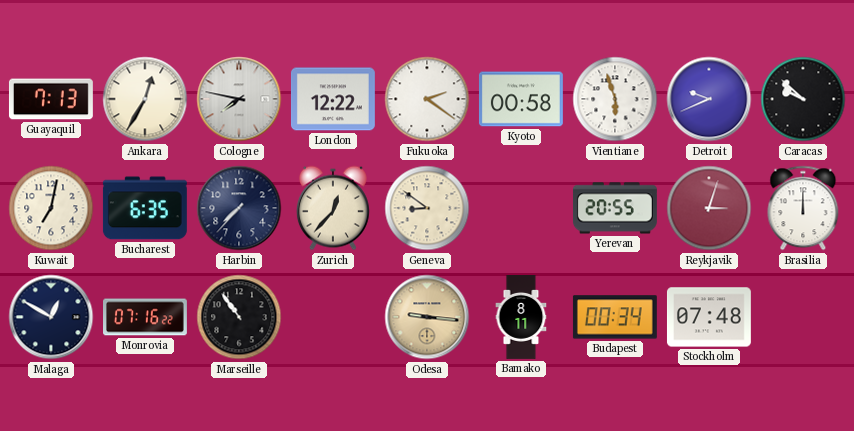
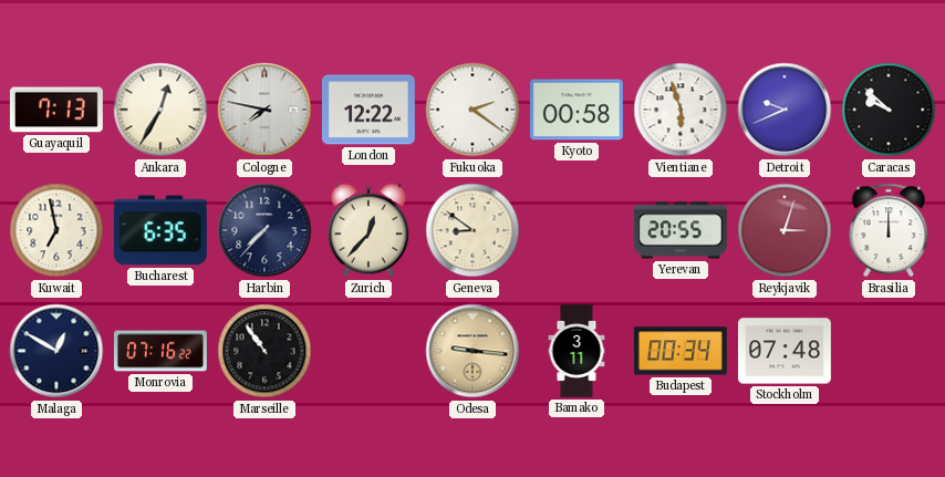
Kuwait: 7:02 -> 6:58
Bamako: 8:11 -> 3:11
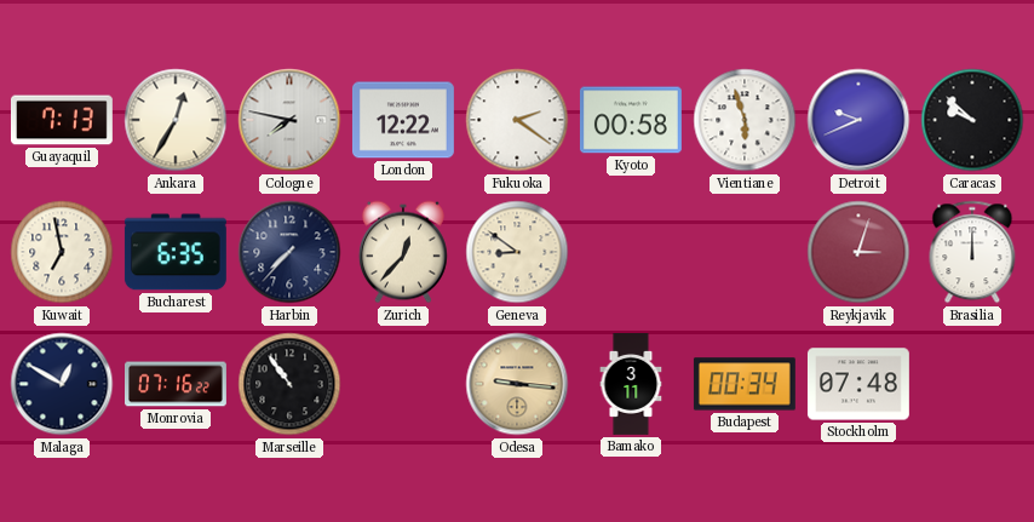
Yerevan: 20:55 -> none
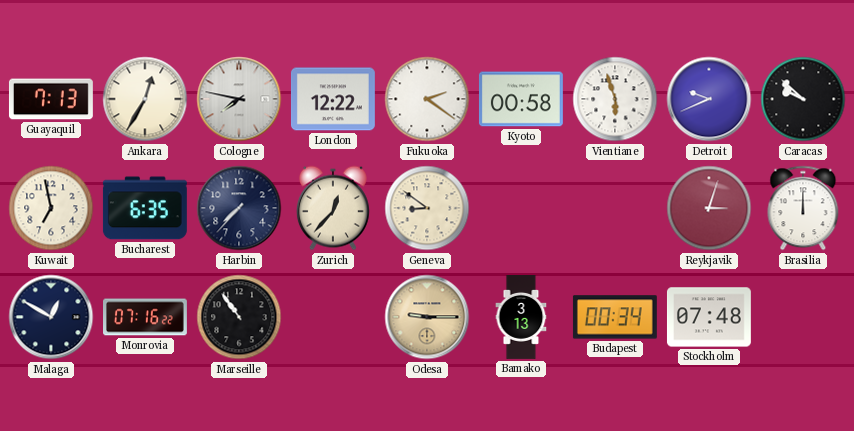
Odesa: 9:16 -> 9:15
Bamako: 3:11 -> 3:13
